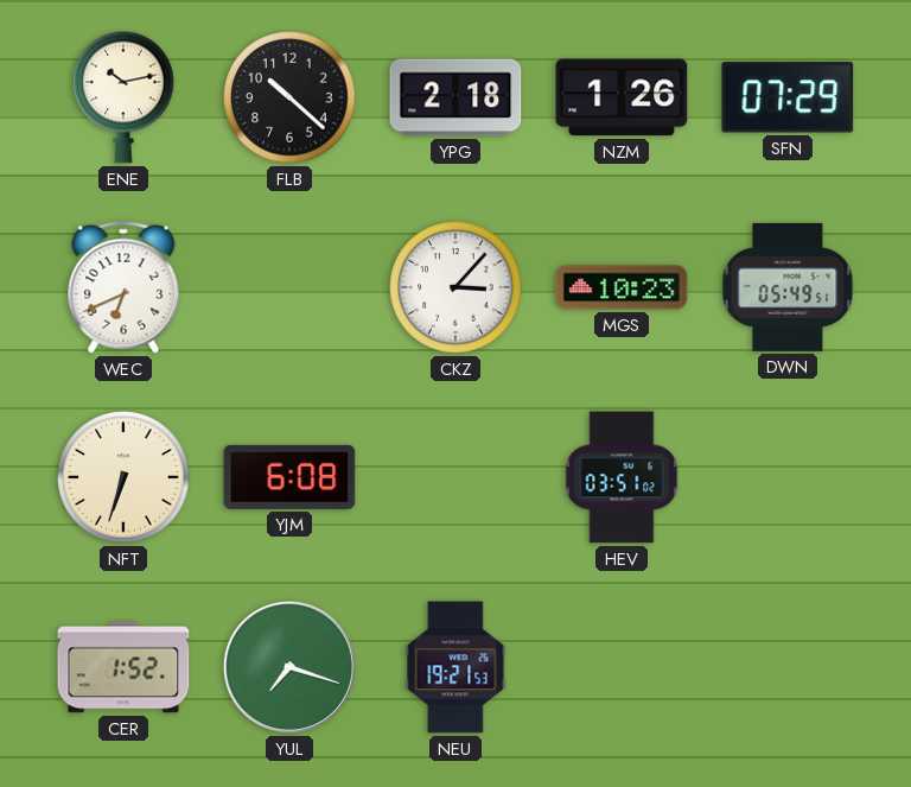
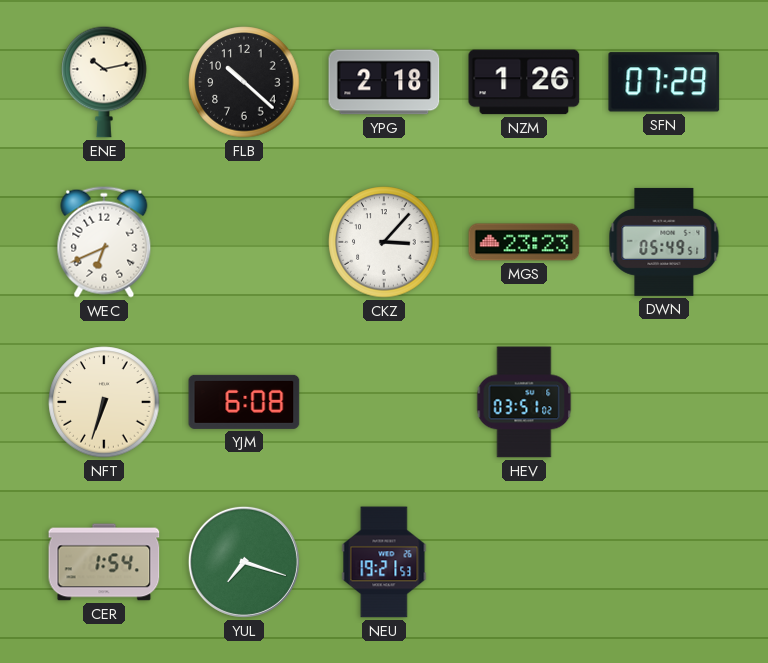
MGS: 10:23 -> 23:23
CER: 1:52 -> 1:54
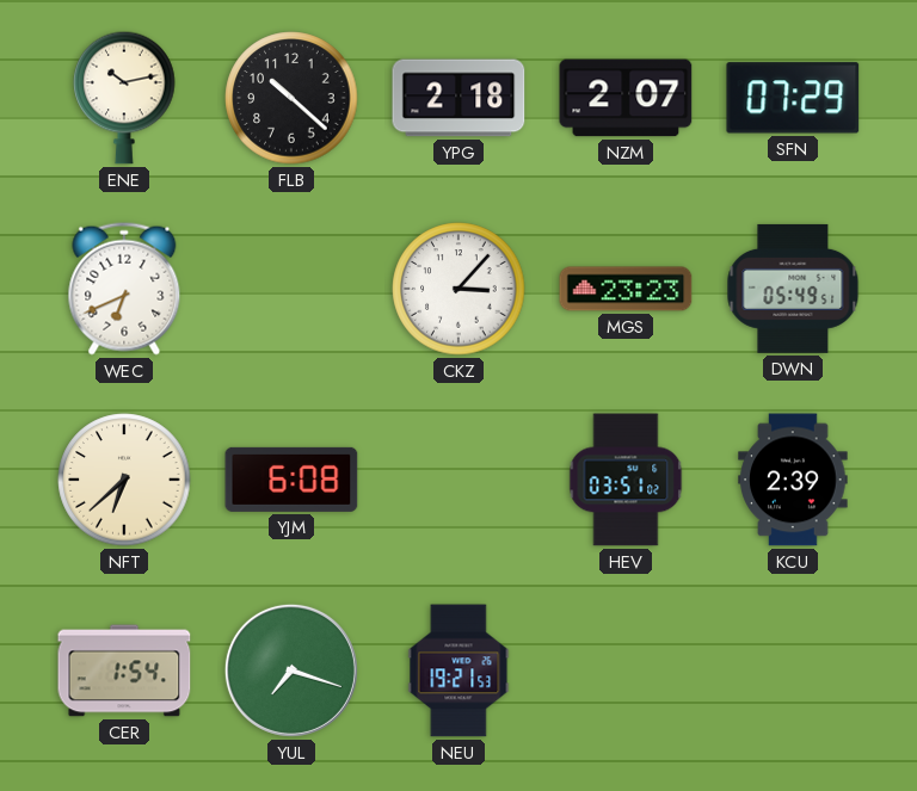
NZM: 1:26 -> 2:07
NFT: 6:33 -> 6:38
KCU: none -> 2:39
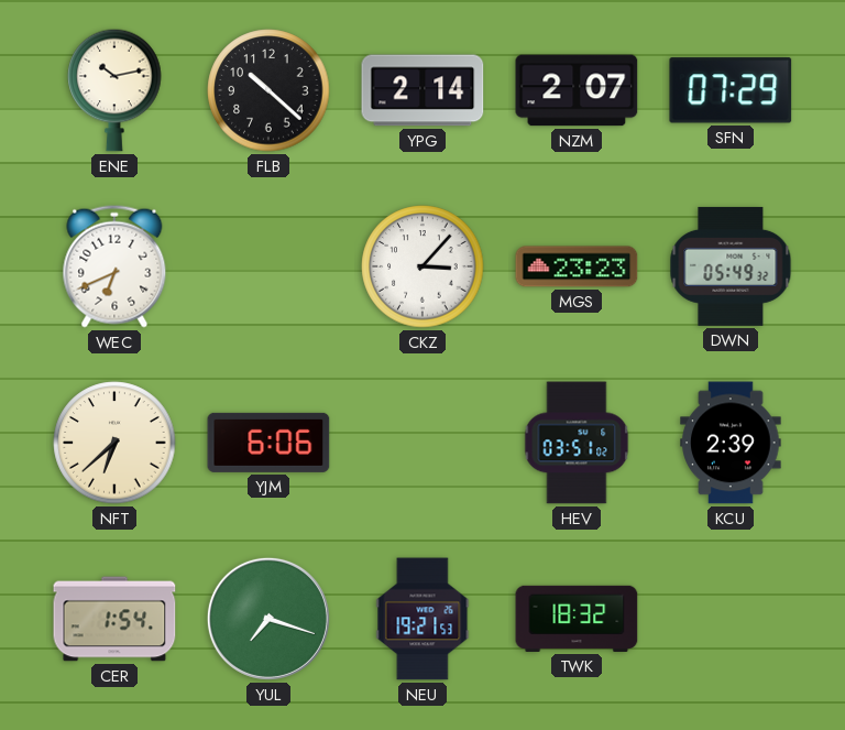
YPG: 2:18 -> 2:14
DWN: 05:49:51 -> 05:49:32
YJM: 6:08 -> 6:06
TWK: none -> 18:32
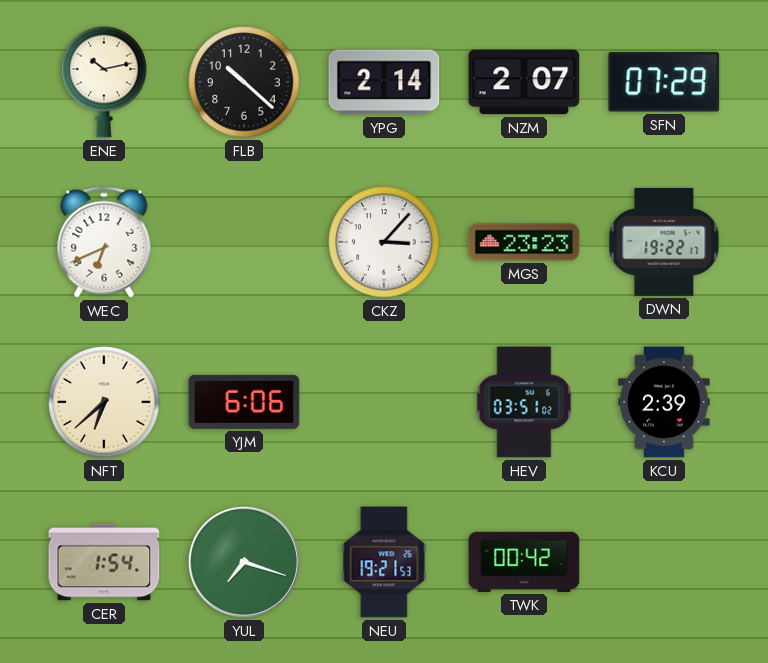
DWN: 05:49 -> 19:22
TWK: 18:32 -> 00:42
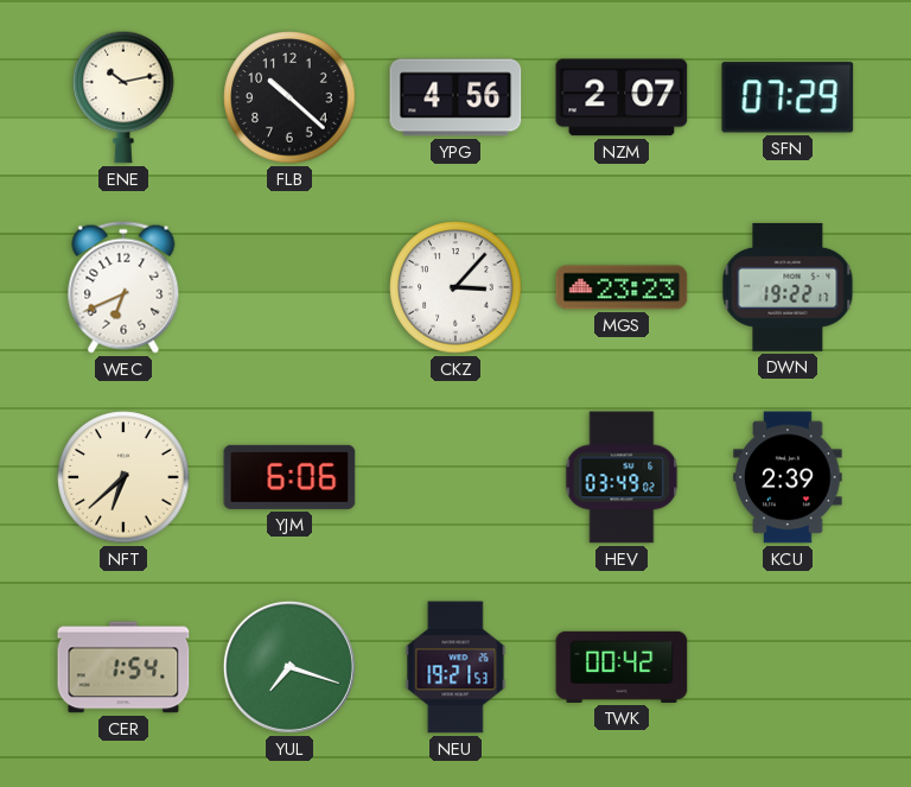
YPG: 2:14 -> 4:56
HEV: 03:51 -> 03:49
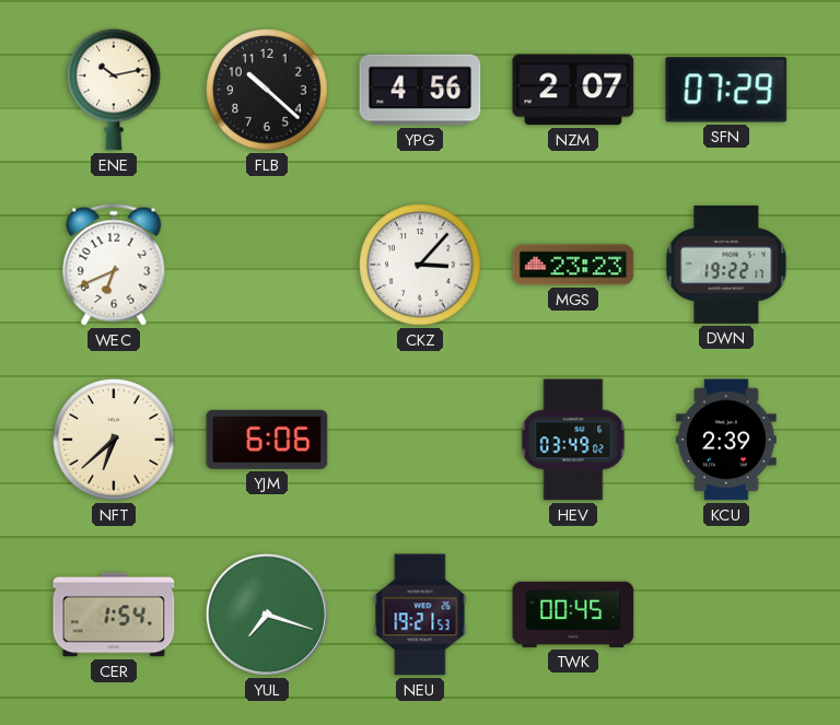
TWK: 00:42 -> 00:45
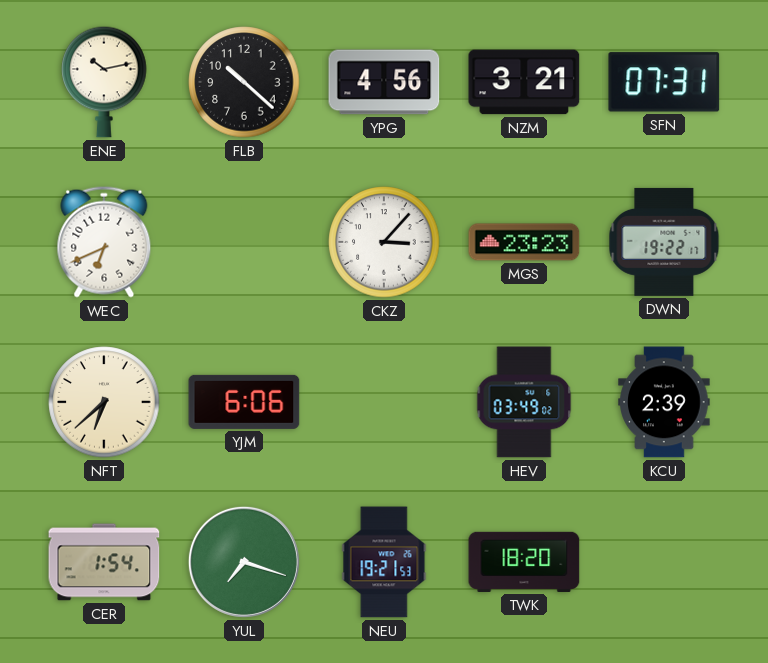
NZM: 2:07 -> 3:21
SFN: 07:29 -> 07:31
TWK: 00:45 -> 18:20
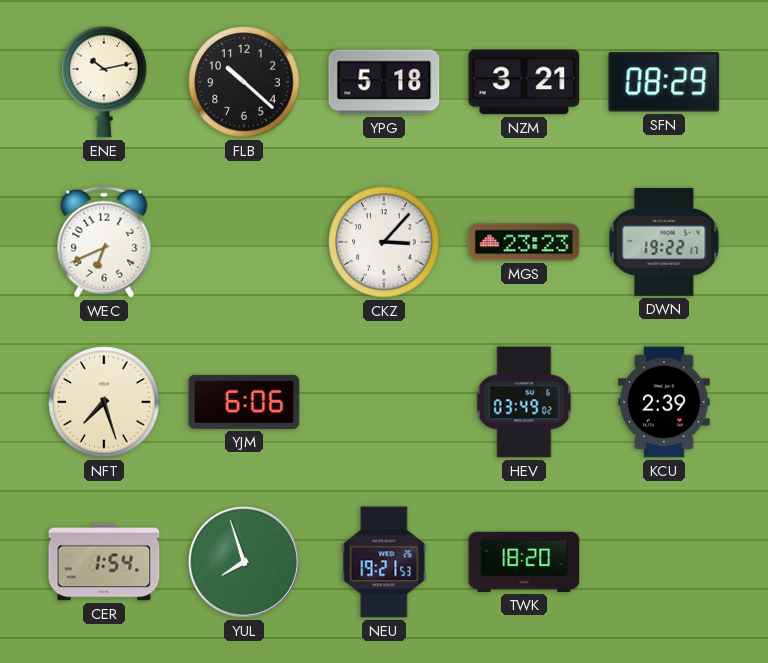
YPG: 4:56 -> 5:18
SFN: 07:31 -> 08:29
NFT: 6:38 -> 7:27
YUL: 7:18 -> 7:57
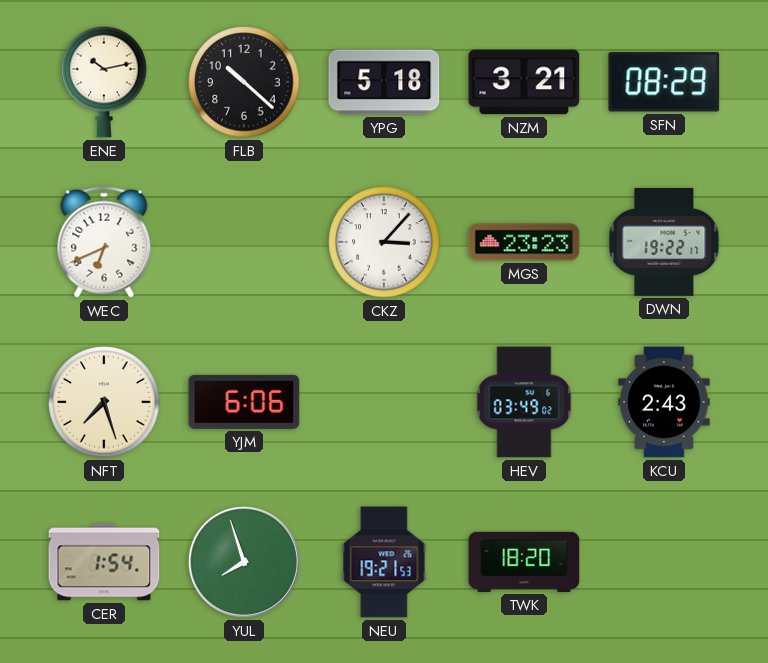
KCU: 2:39 -> 2:43
